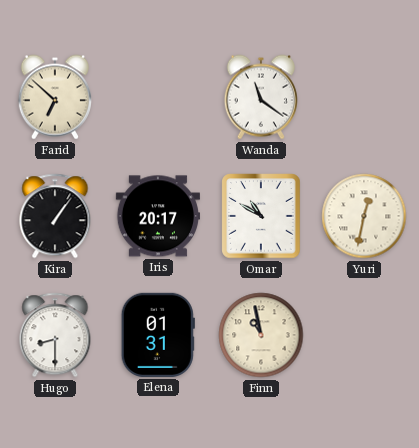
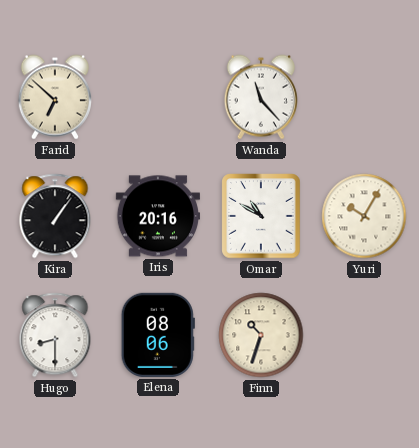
Wanda: 11:21 -> 11:23
Iris: 20:17 -> 20:16
Yuri: 12:32 -> 10:05
Elena: 01:31 -> 08:06
Finn: 10:58 -> 10:33
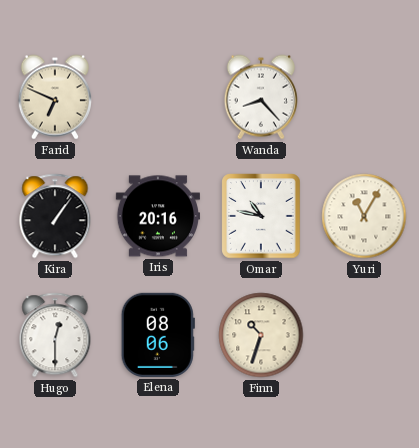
Farid: 6:52 -> 6:49
Wanda: 11:23 -> 8:23
Omar: 10:50 -> 10:47
Yuri: 10:05 -> 11:05
Hugo: 8:30 -> 12:30
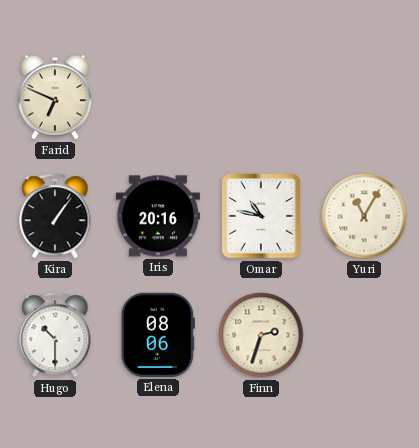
Wanda: 8:23 -> none
Hugo: 12:30 -> 10:30
Finn: 10:33 -> 2:33
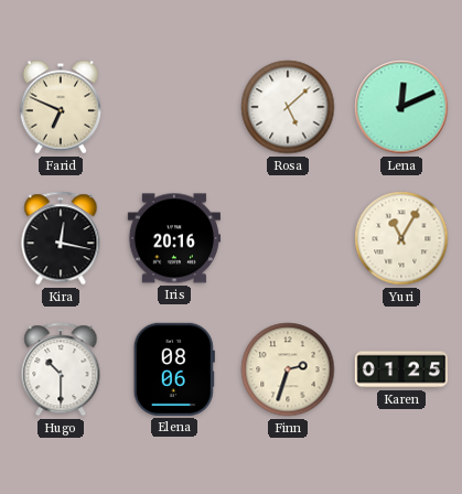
Rosa: none -> 5:08
Lena: none -> 12:11
Kira: 1:06 -> 12:17
Omar: 10:47 -> none
Karen: none -> 01:25
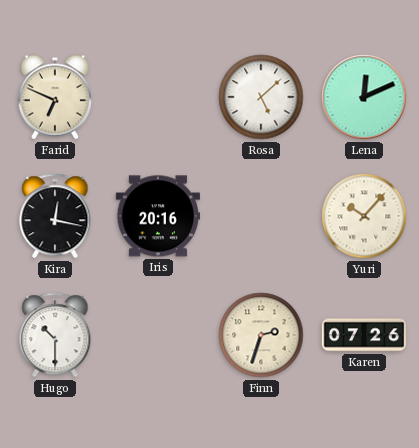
Yuri: 11:05 -> 10:07
Elena: 08:06 -> none
Karen: 01:25 -> 07:26
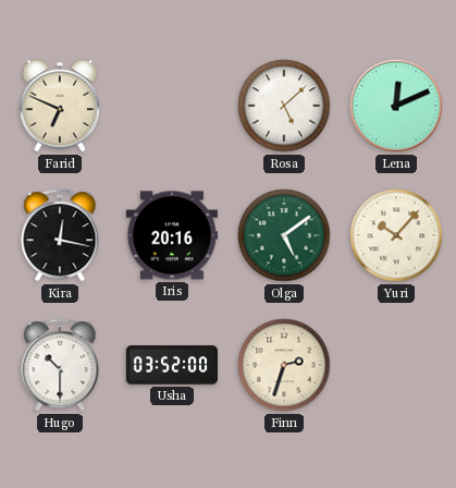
Olga: none -> 5:09
Usha: none -> 03:52
Karen: 07:26 -> none
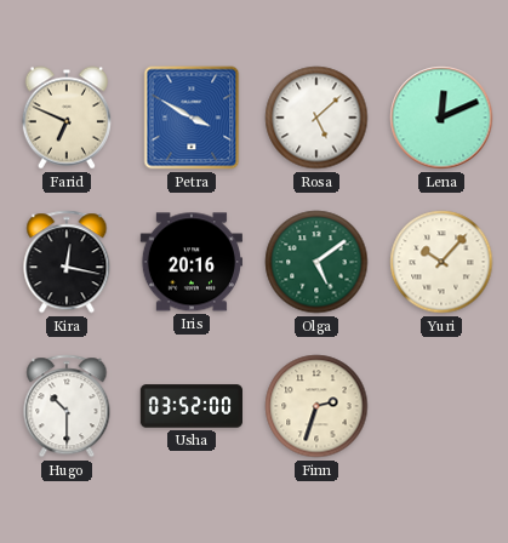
Petra: none -> 3:50
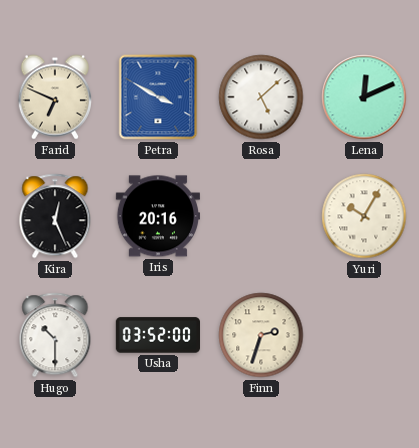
Kira: 12:17 -> 12:26
Olga: 5:09 -> none
Yuri: 10:07 -> 10:05
